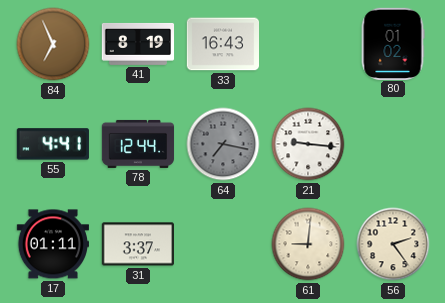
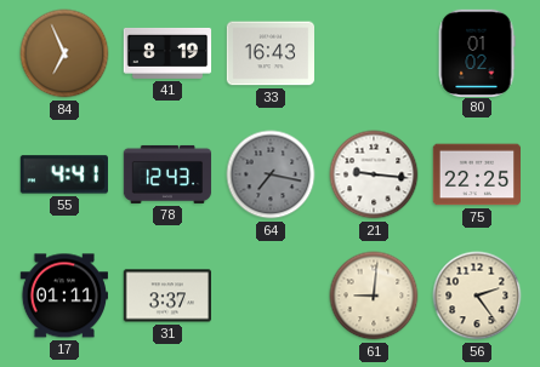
78: 12:44 -> 12:43
75: none -> 22:25
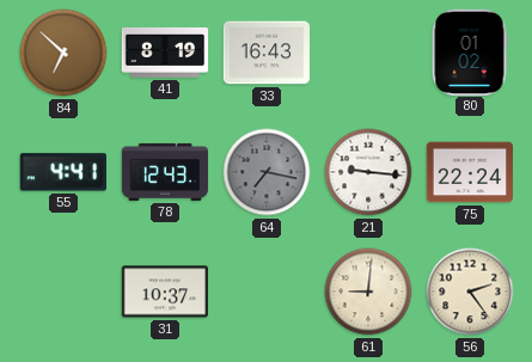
84: 6:56 -> 6:52
75: 22:25 -> 22:24
17: 01:11 -> none
31: 3:37 -> 10:37
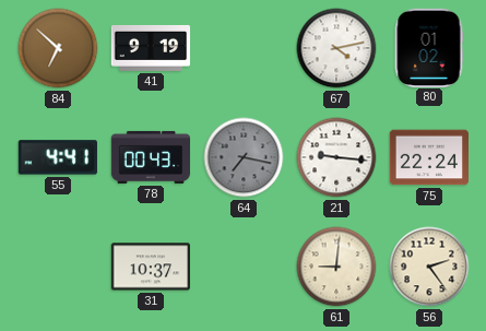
41: 8:19 -> 9:19
33: 16:43 -> none
67: none -> 4:13
78: 12:43 -> 00:43
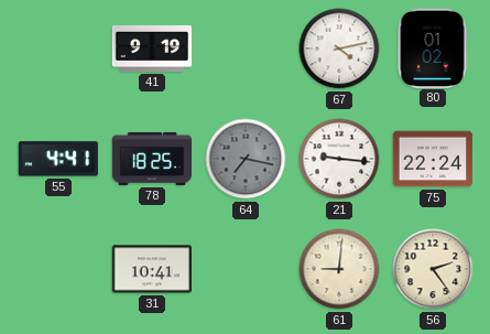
84: 6:52 -> none
78: 00:43 -> 18:25
31: 10:37 -> 10:41
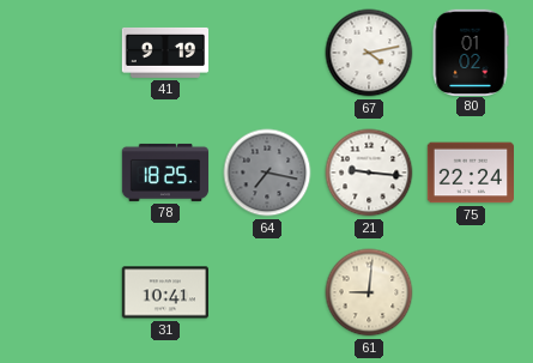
55: 4:41 -> none
56: 2:24 -> none
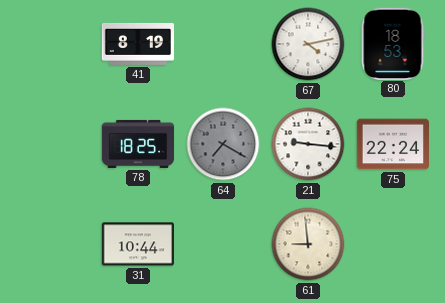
41: 9:19 -> 8:19
80: 01:02 -> 18:53
64: 7:17 -> 7:20
31: 10:41 -> 10:44
61: 9:01 -> 8:59
